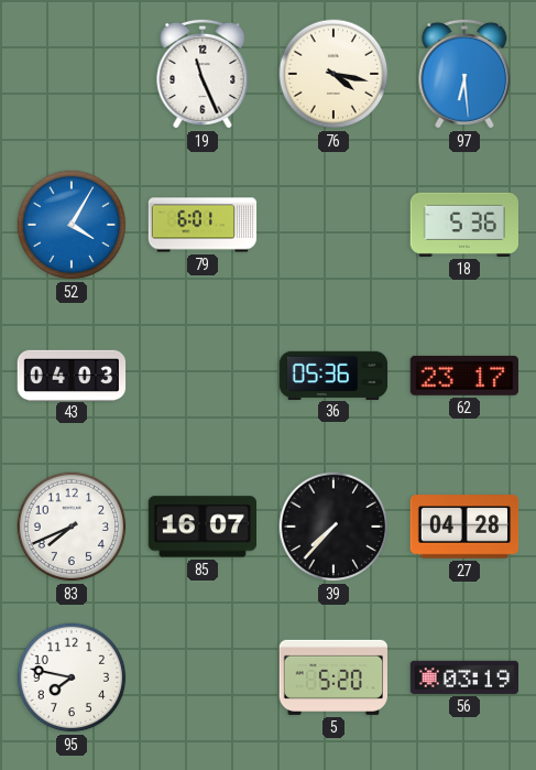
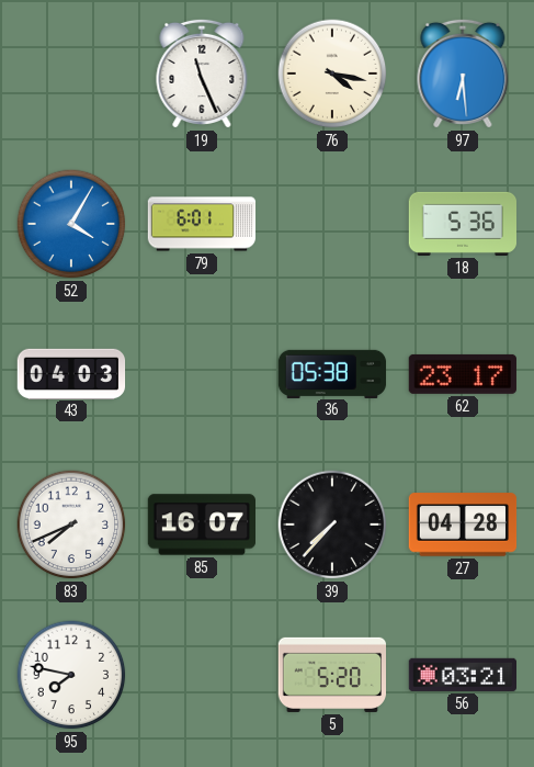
36: 05:36 -> 05:38
56: 03:19 -> 03:21
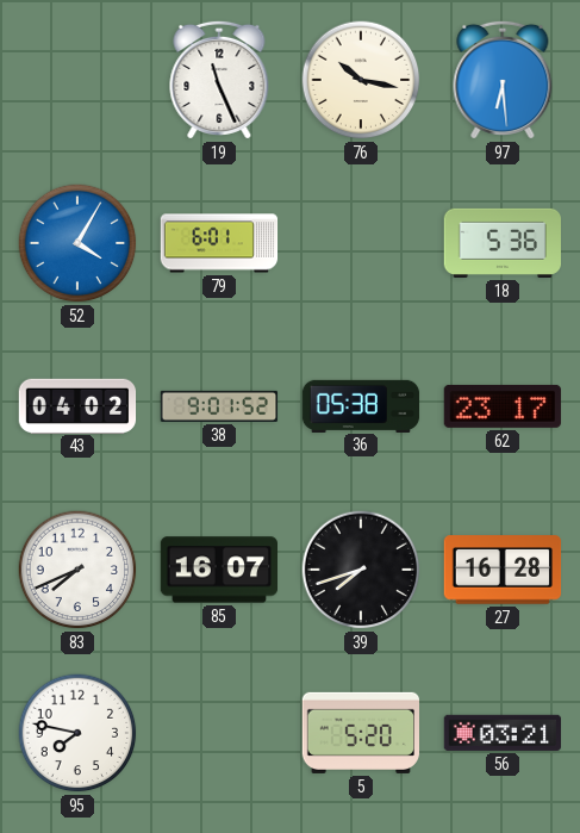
76: 4:17 -> 10:17
43: 04:03 -> 04:02
38: none -> 9:01
39: 7:37 -> 7:42
27: 04:28 -> 16:28
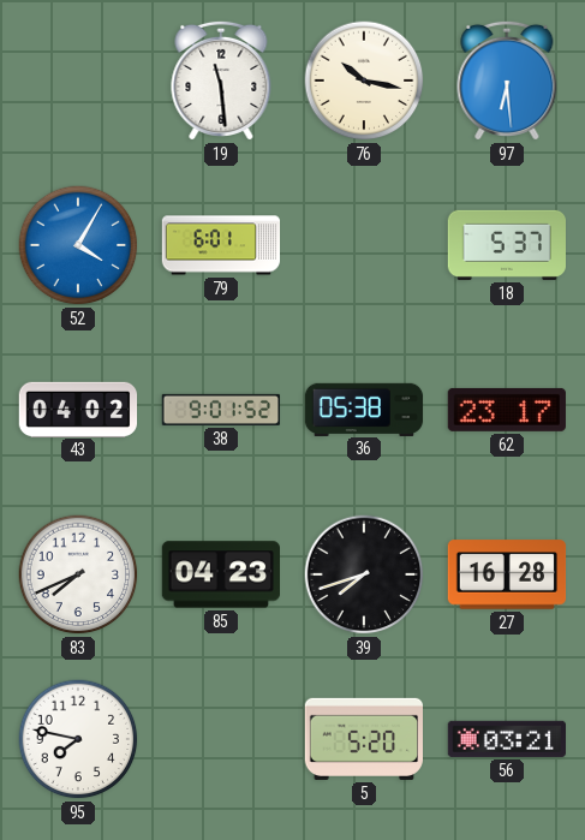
19: 11:26 -> 11:29
18: 5:36 -> 5:37
85: 16:07 -> 04:23
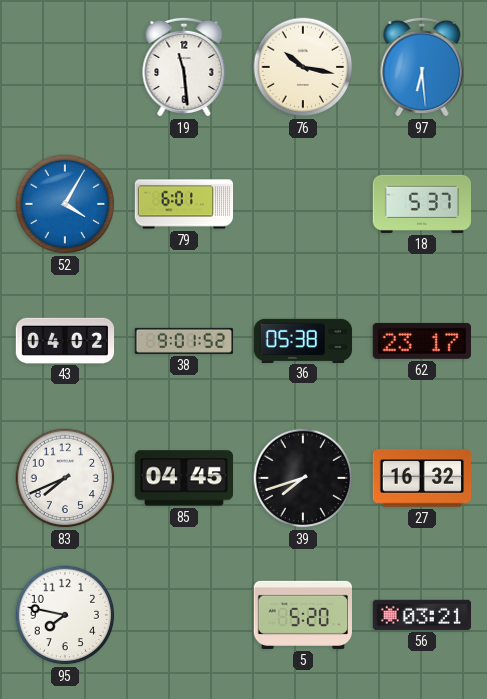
85: 04:23 -> 04:45
27: 16:28 -> 16:32
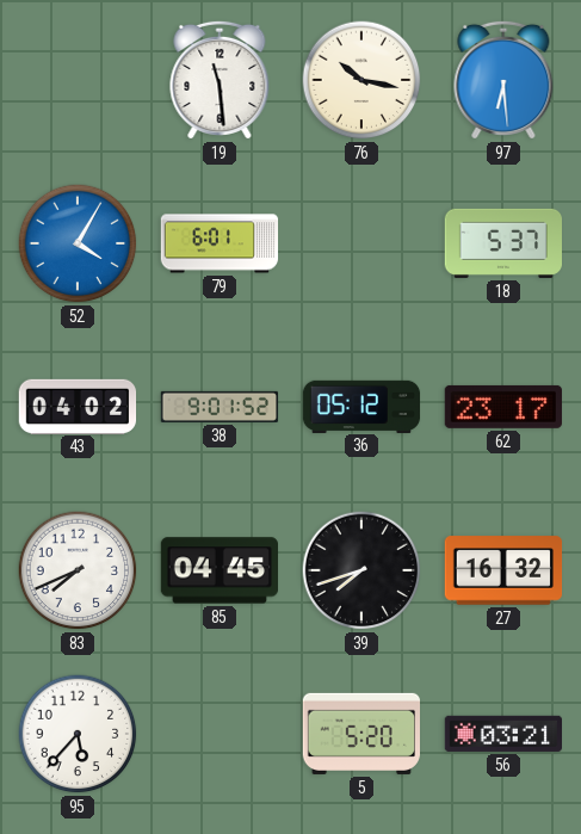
36: 05:38 -> 05:12
95: 7:47 -> 5:37
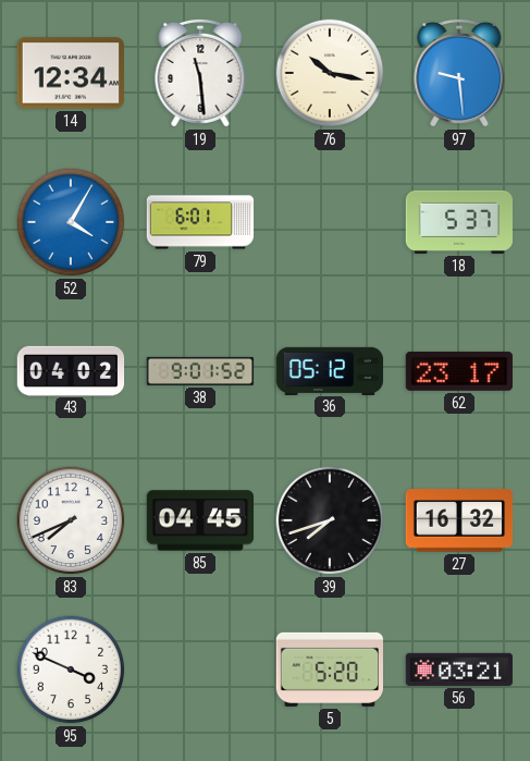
14: none -> 12:34
97: 6:29 -> 9:29
95: 5:37 -> 3:49
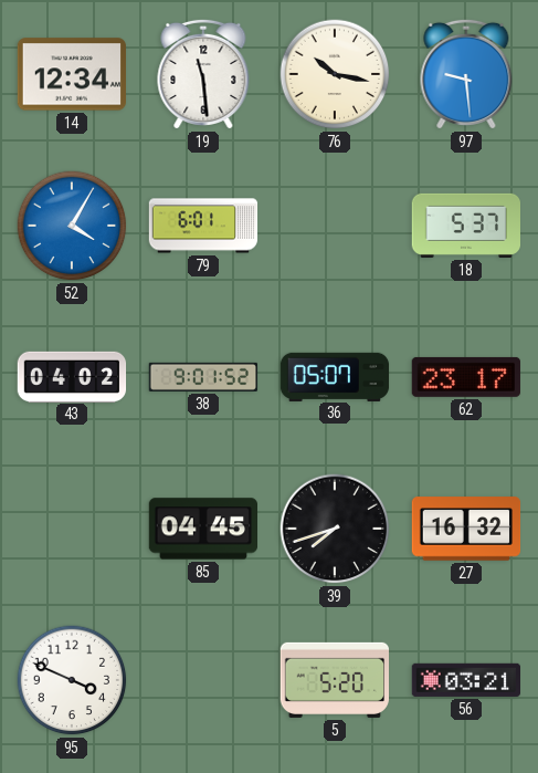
36: 05:12 -> 05:07
83: 7:41 -> none
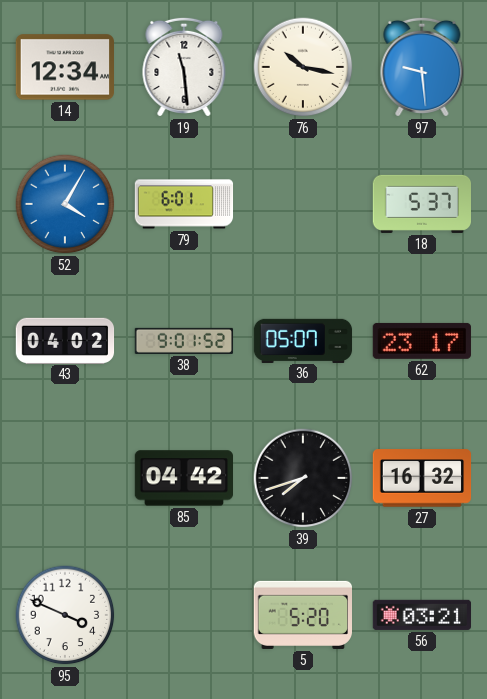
85: 04:45 -> 04:42
